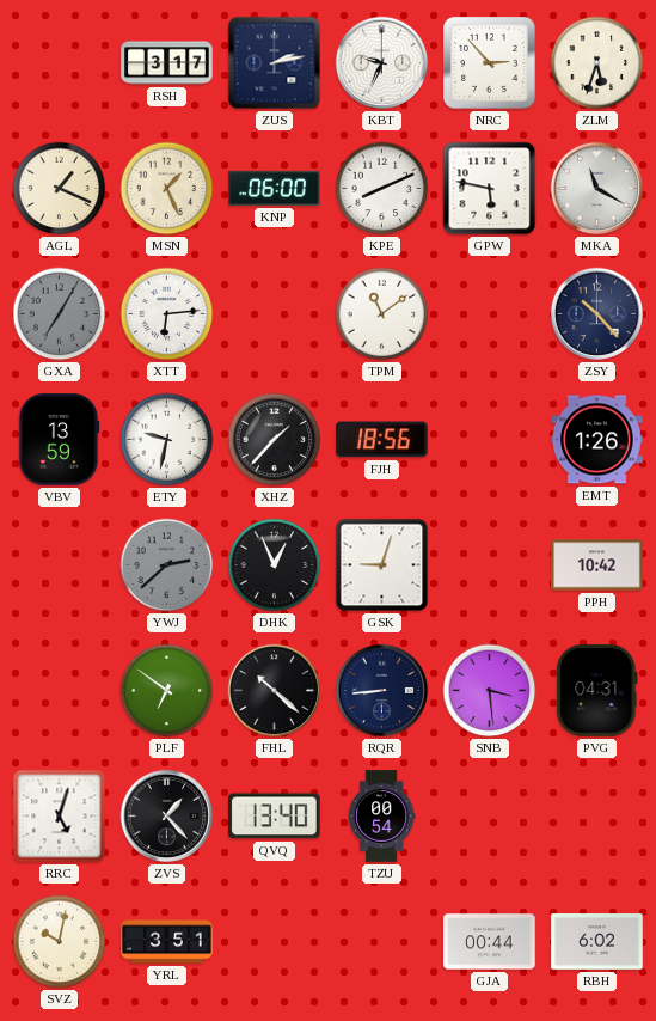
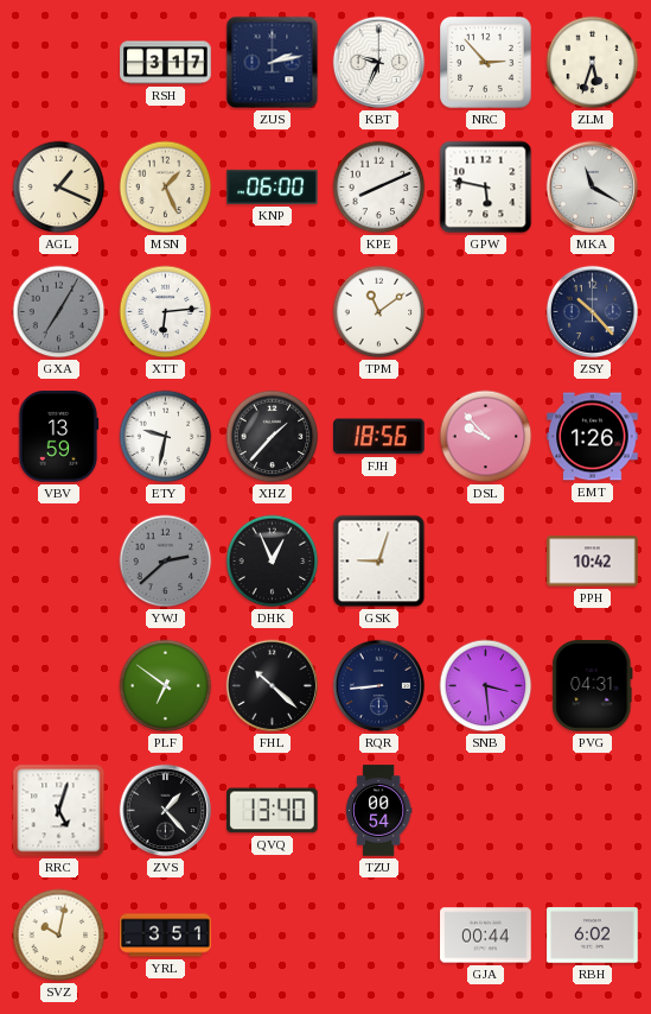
DSL: none -> 9:53
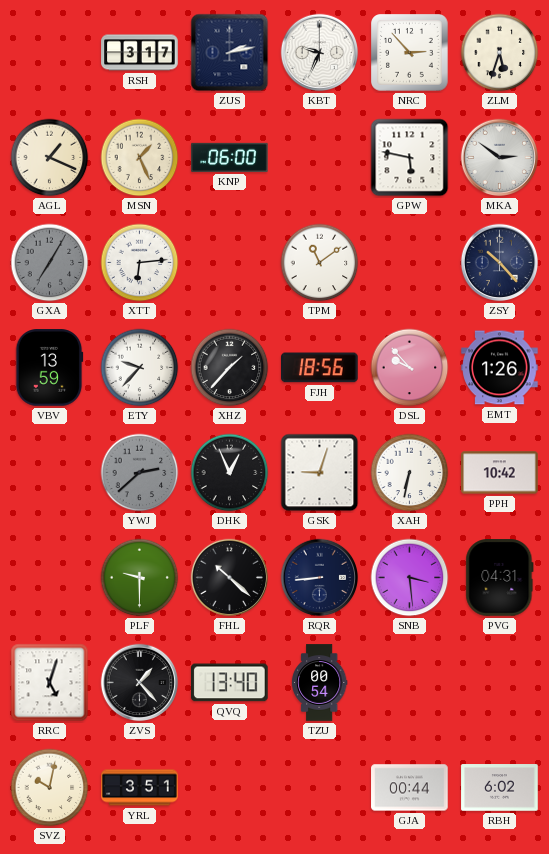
KPE: 8:11 -> none
MKA: 11:20 -> 2:51
ETY: 9:32 -> 9:37
XAH: none -> 6:32
PLF: 6:51 -> 9:30
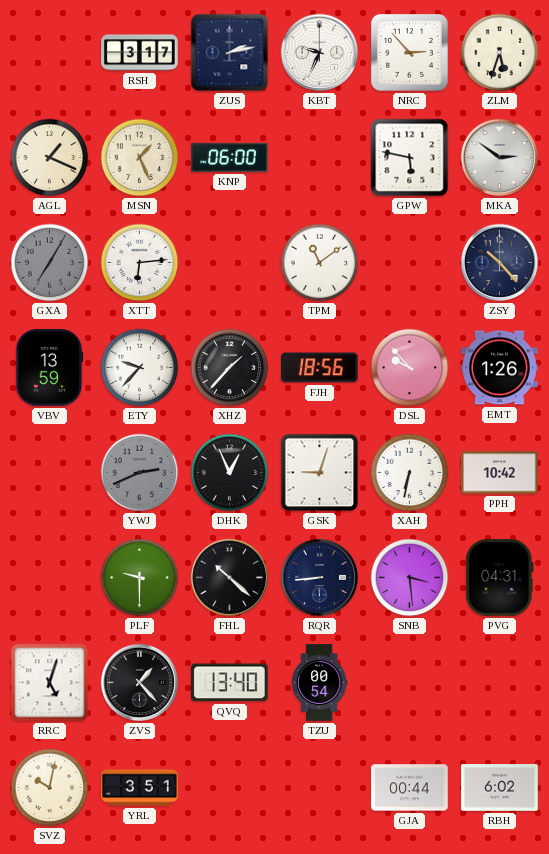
YWJ: 2:38 -> 2:41
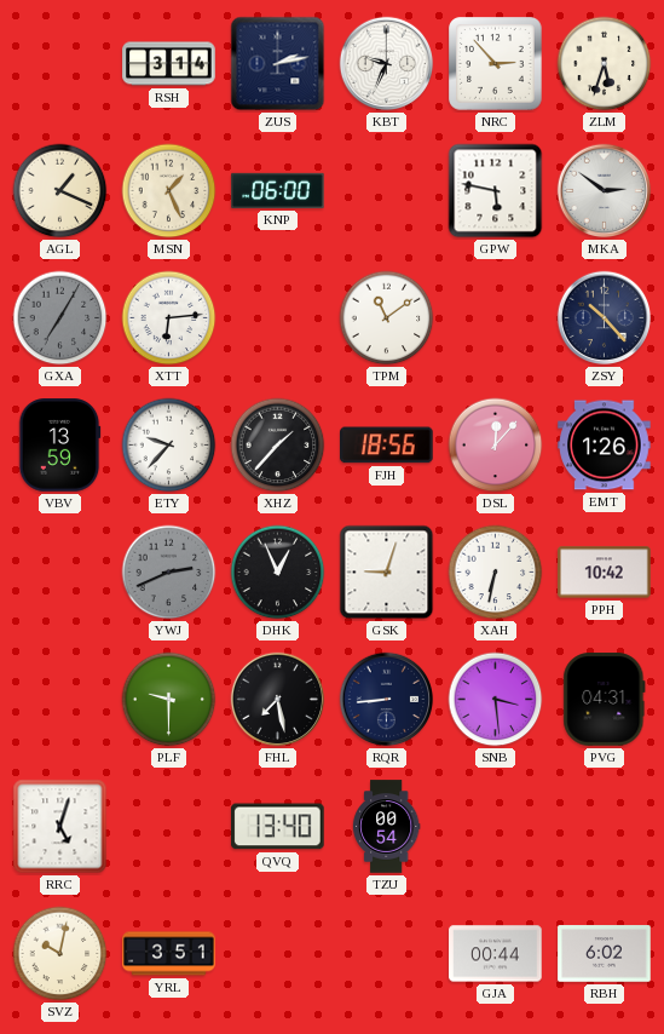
RSH: 3:17 -> 3:14
DSL: 9:53 -> 12:07
FHL: 10:22 -> 7:28
ZVS: 1:23 -> none
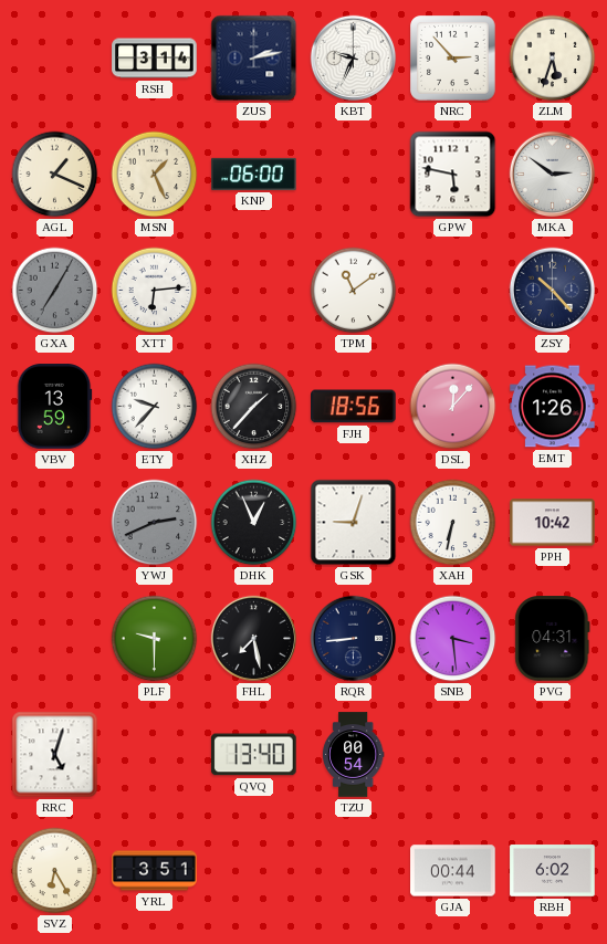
SVZ: 10:02 -> 6:25
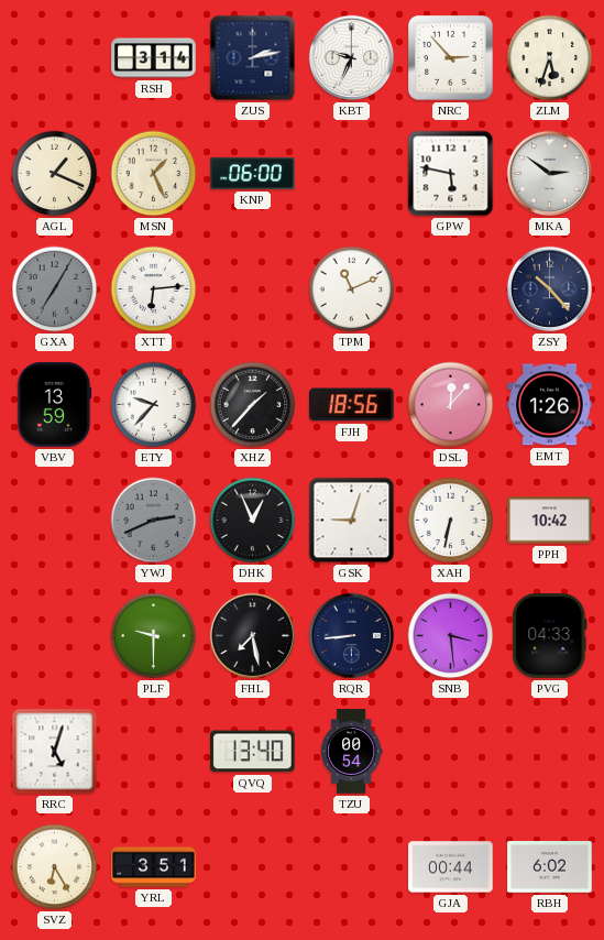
TPM: 11:09 -> 11:11
PVG: 04:31 -> 04:33
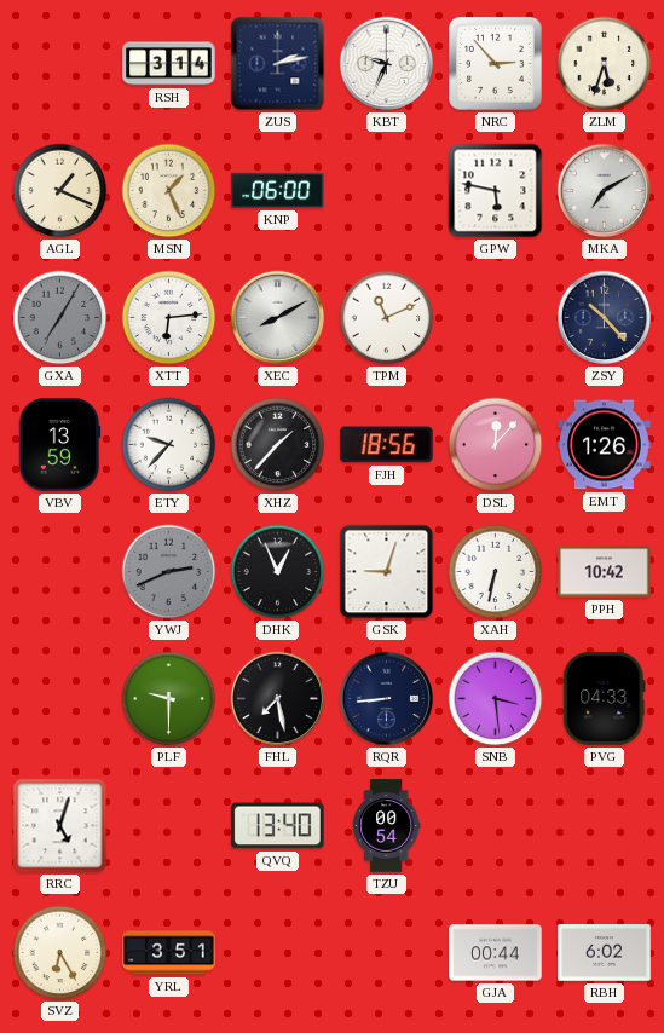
MKA: 2:51 -> 7:10
XEC: none -> 8:10
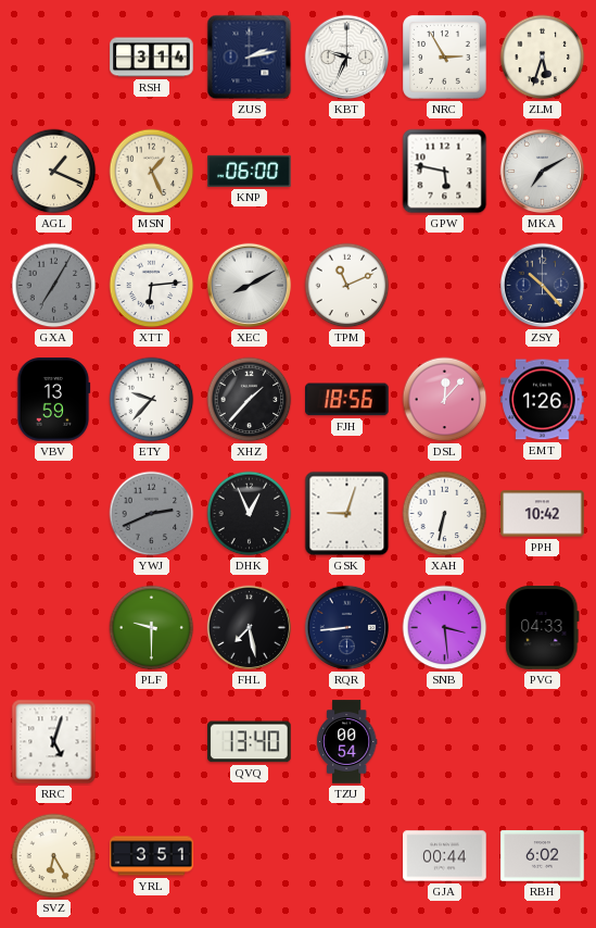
NRC: 2:53 -> 2:55
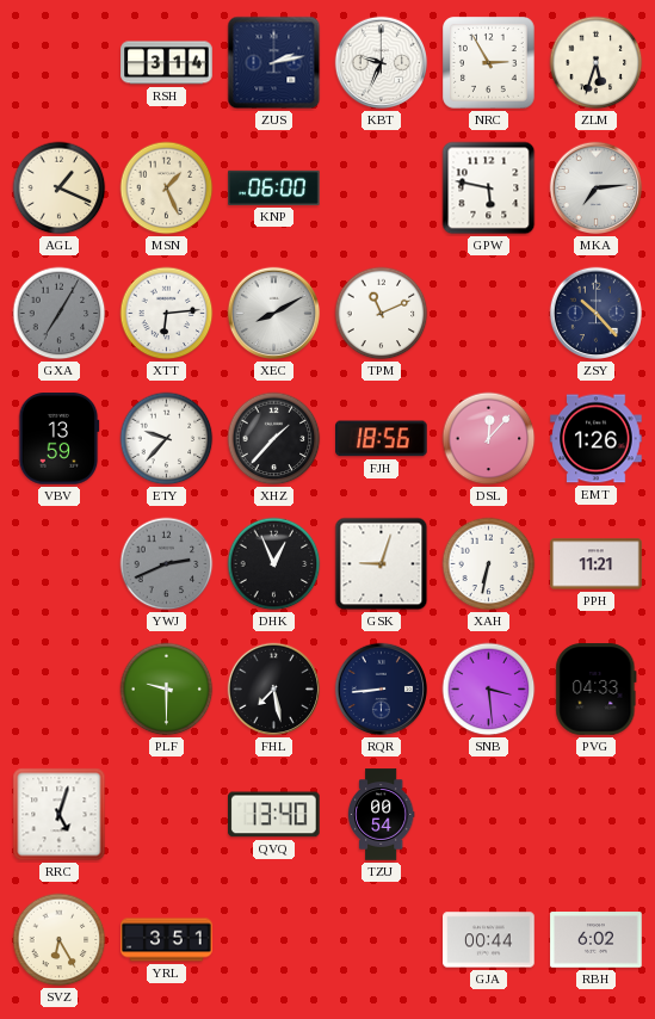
MKA: 7:10 -> 7:14
PPH: 10:42 -> 11:21
